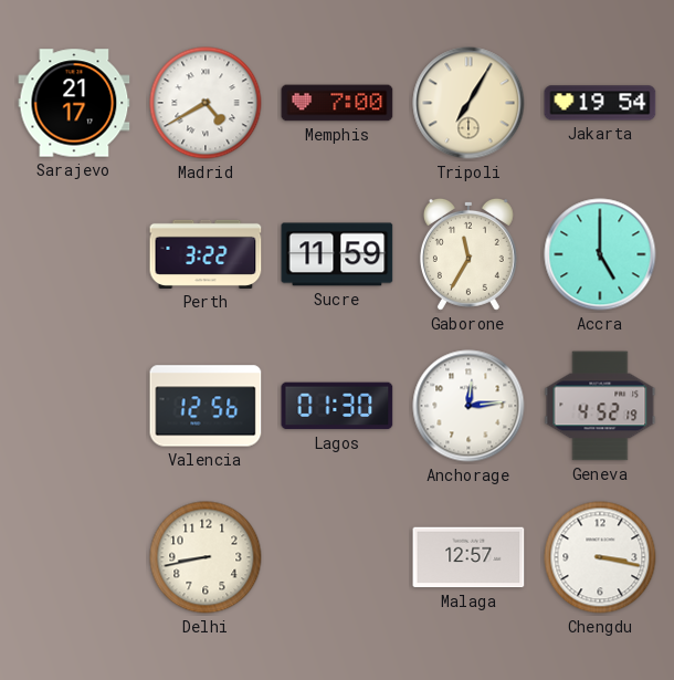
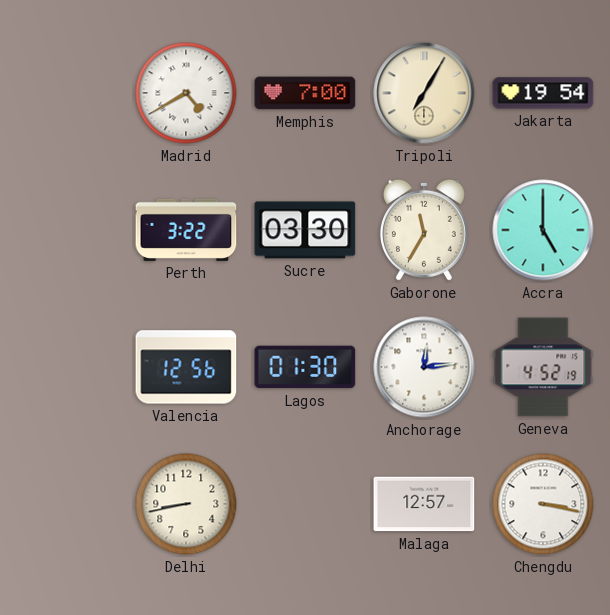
Sarajevo: 21:17 -> none
Sucre: 11:59 -> 03:30
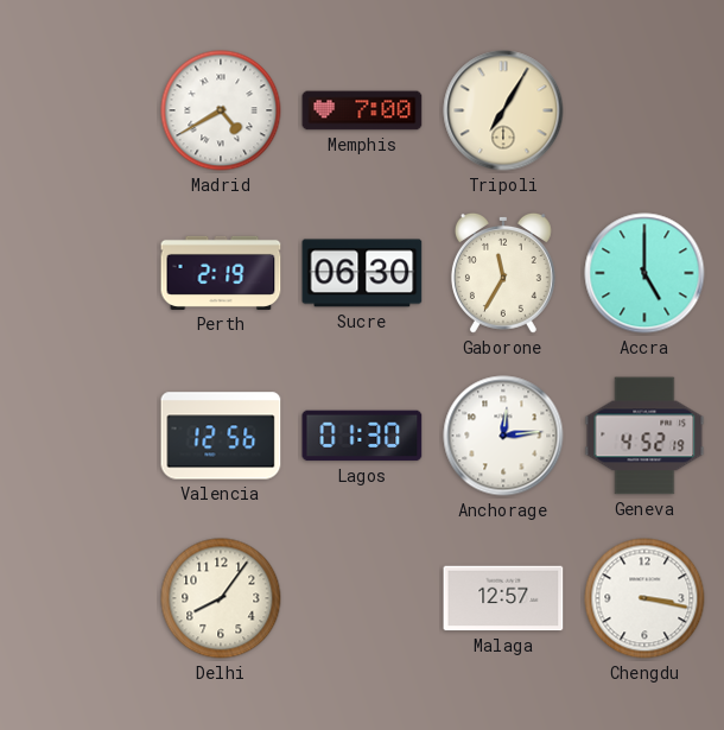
Jakarta: 19:54 -> none
Perth: 3:22 -> 2:19
Sucre: 03:30 -> 06:30
Delhi: 8:43 -> 8:06
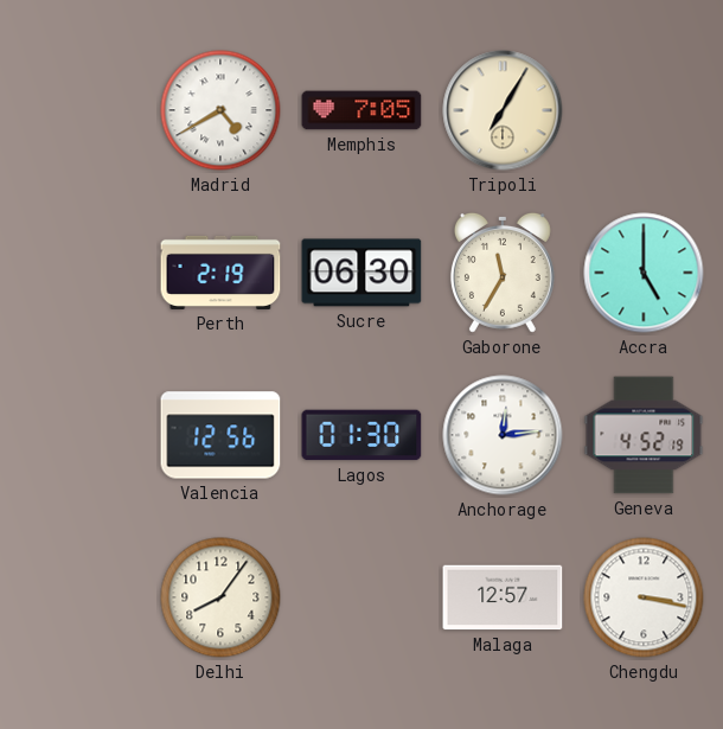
Memphis: 7:00 -> 7:05
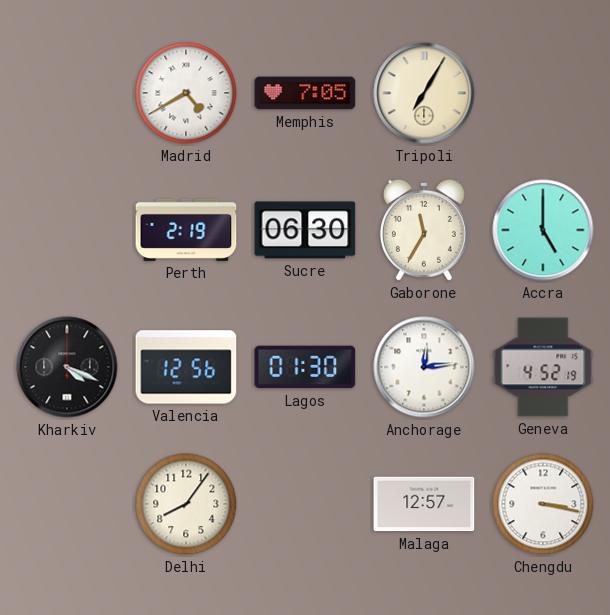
Kharkiv: none -> 4:19
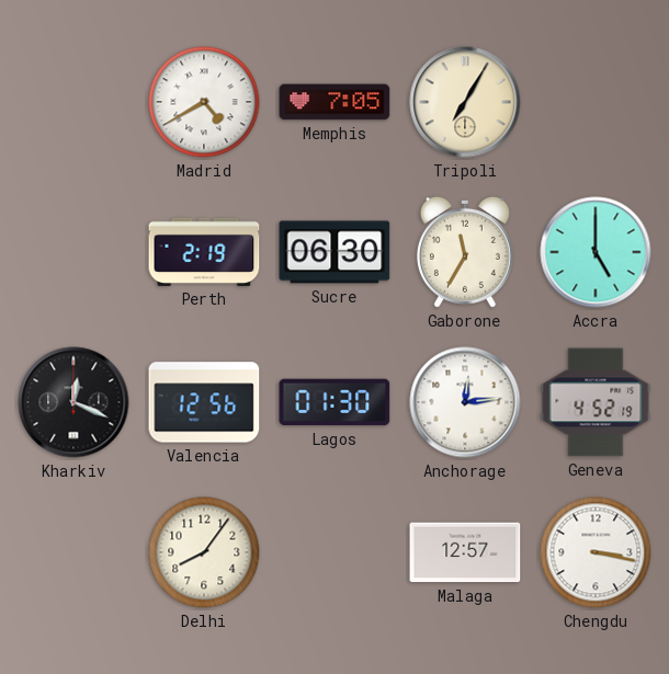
Kharkiv: 4:19 -> 12:19
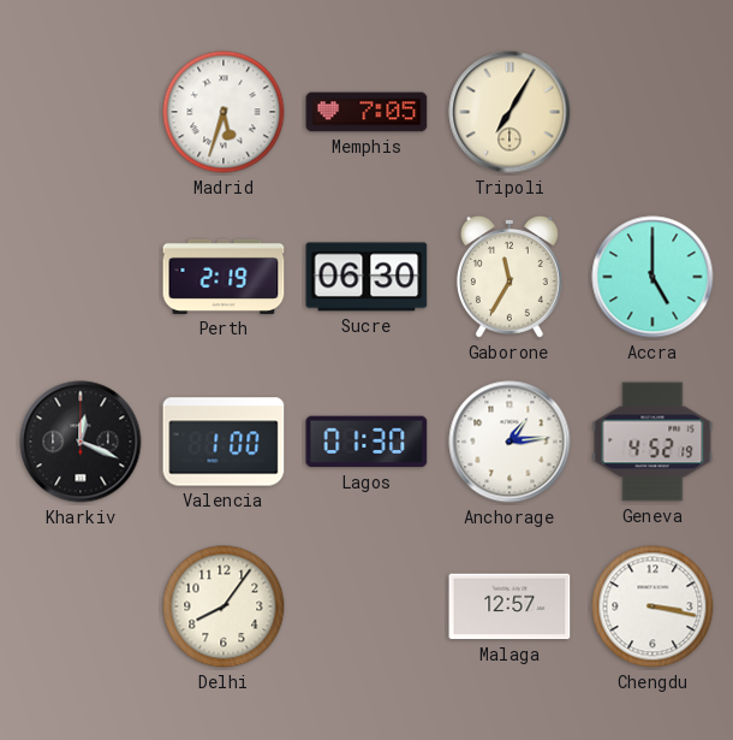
Madrid: 4:40 -> 5:33
Valencia: 12:56 -> 1:00
Anchorage: 12:14 -> 1:14
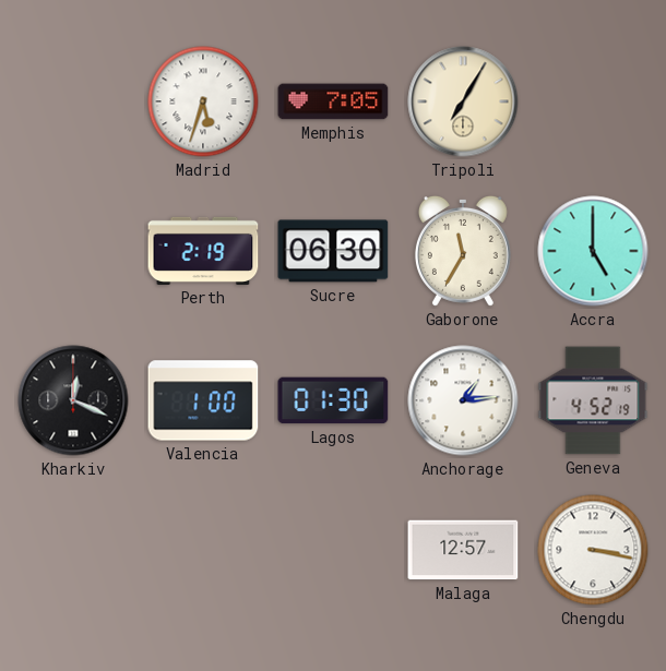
Delhi: 8:06 -> none
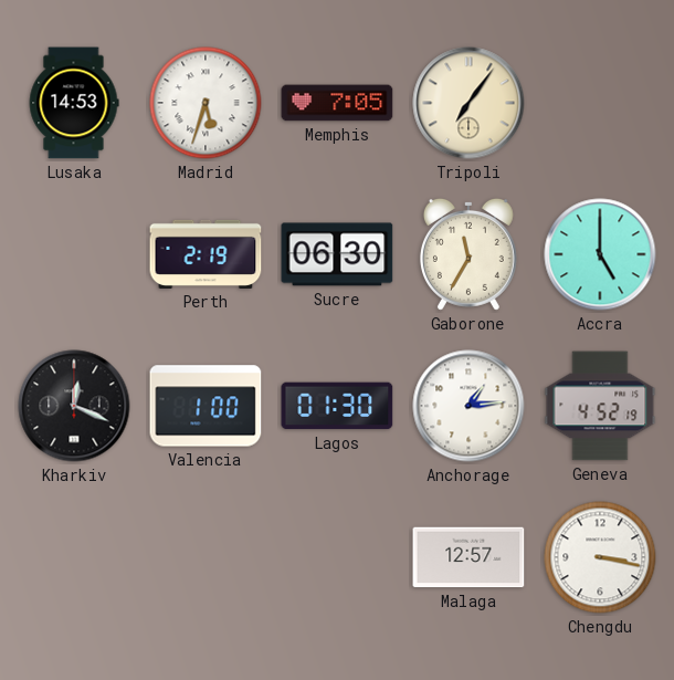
Lusaka: none -> 14:53
Tripoli: 7:05 -> 7:06
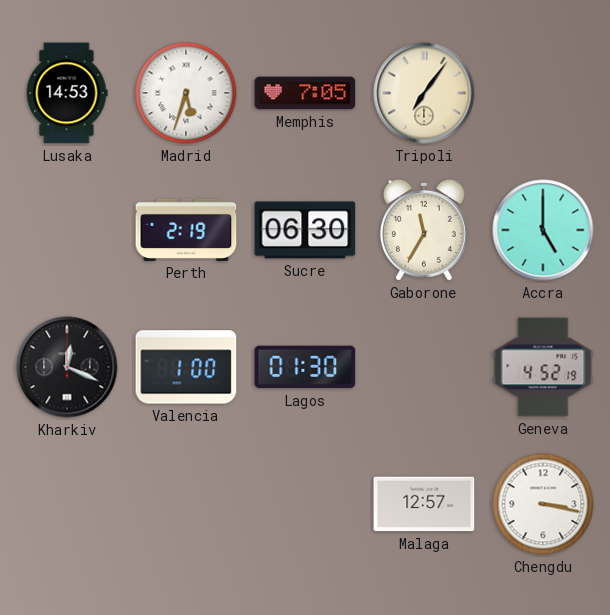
Anchorage: 1:14 -> none
